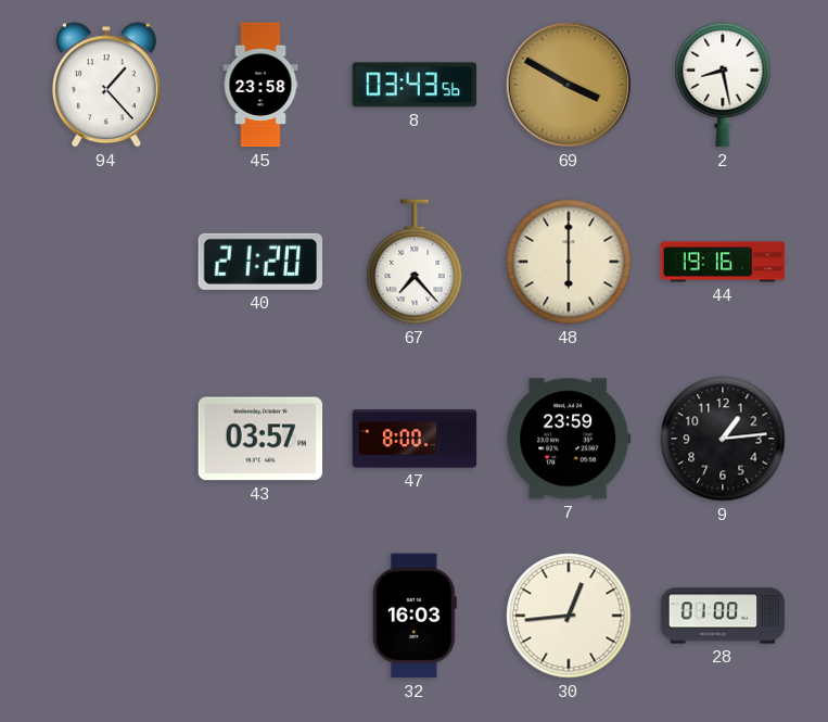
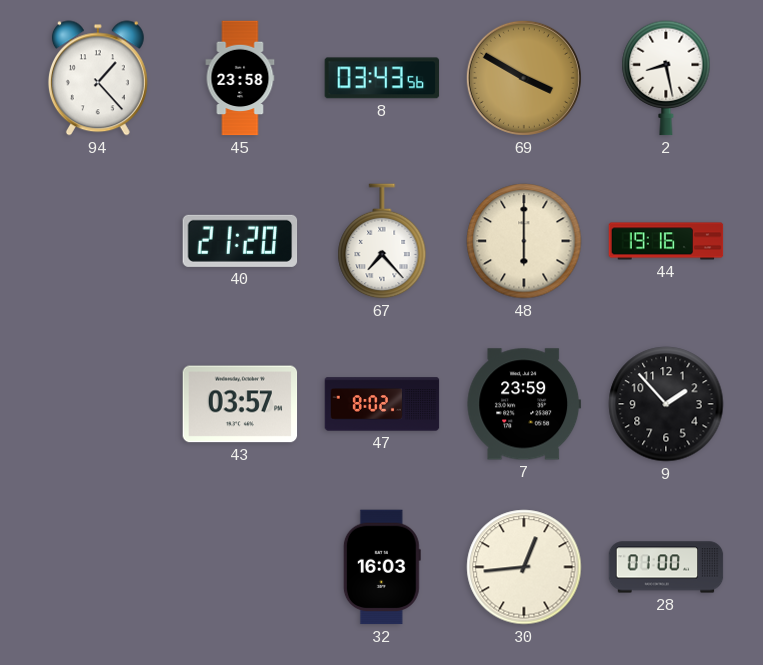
47: 8:00 -> 8:02
9: 1:14 -> 1:53
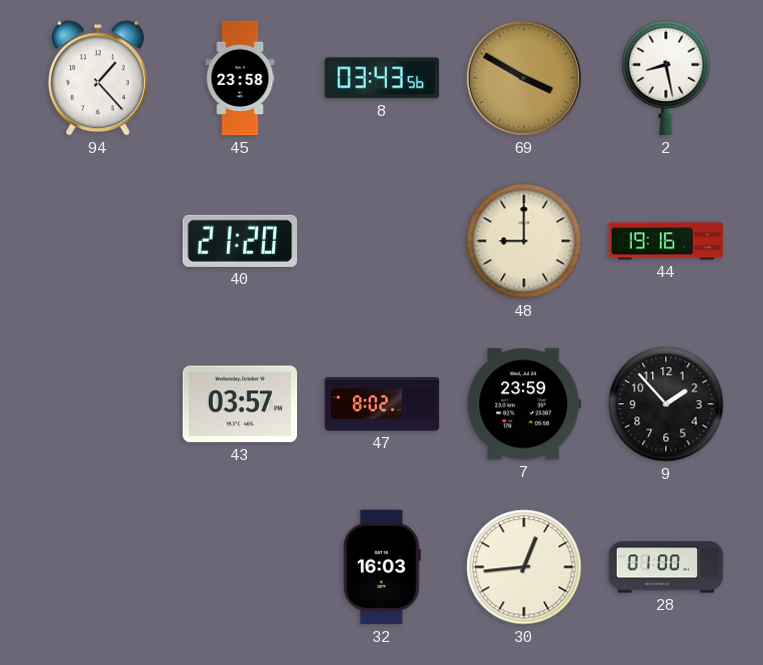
67: 7:23 -> none
48: 6:00 -> 9:00
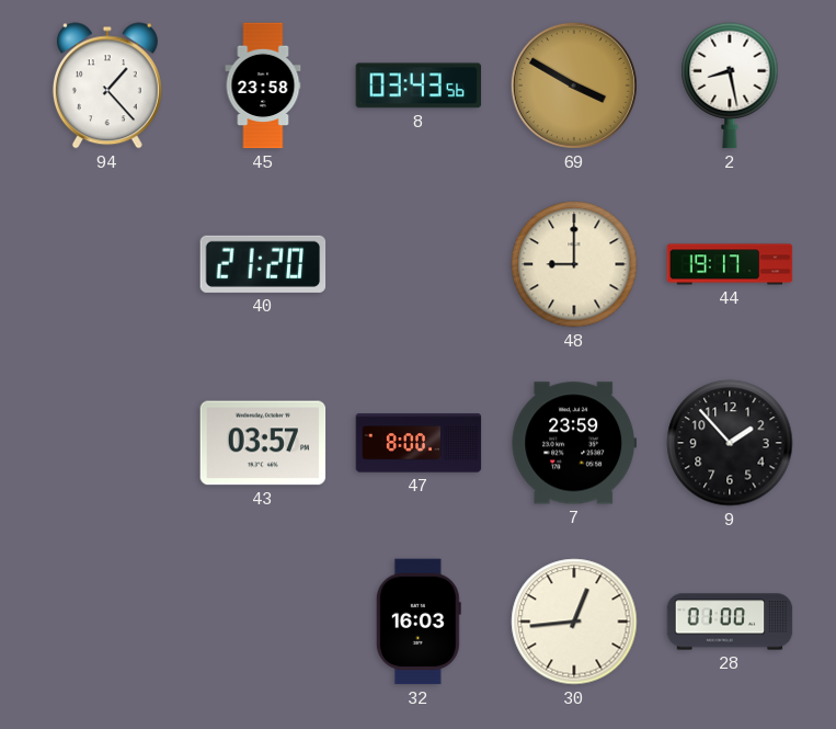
44: 19:16 -> 19:17
47: 8:02 -> 8:00
